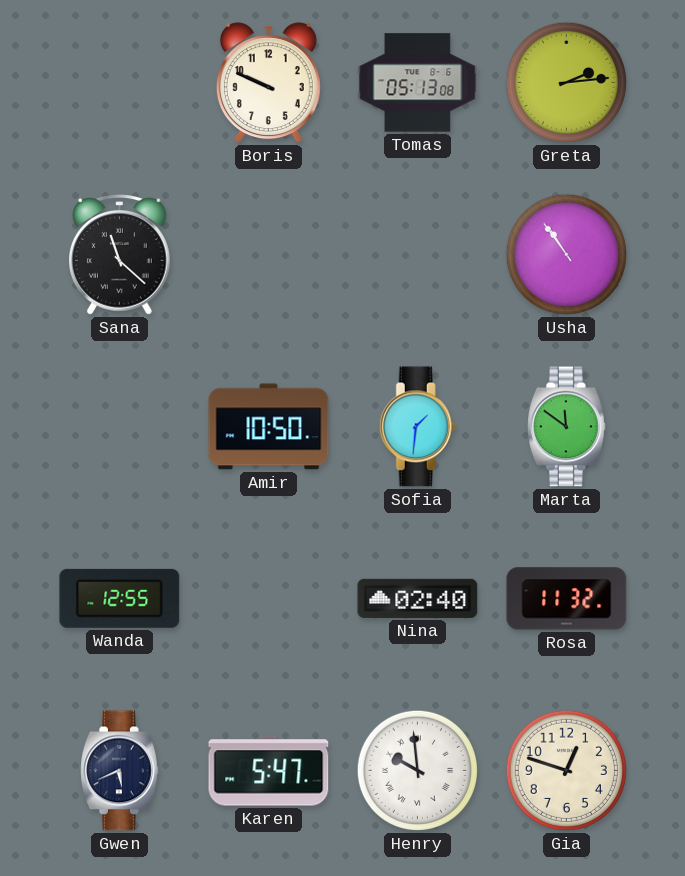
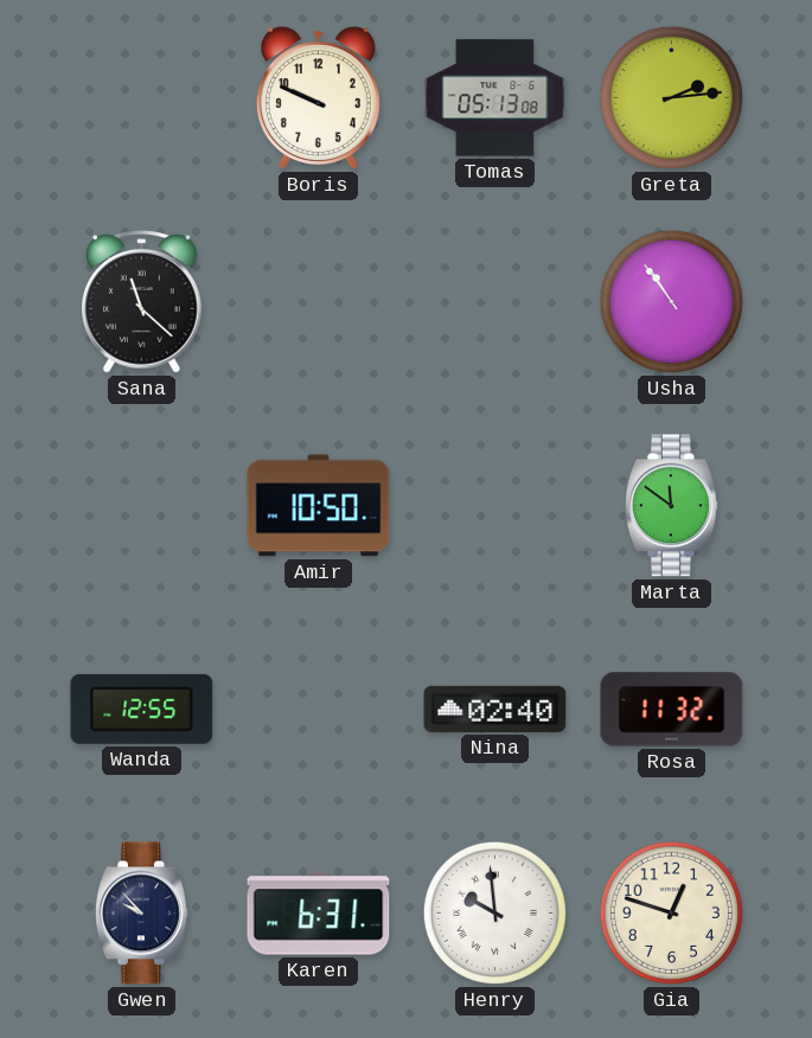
Sofia: 1:31 -> none
Gwen: 5:41 -> 9:53
Karen: 5:47 -> 6:31
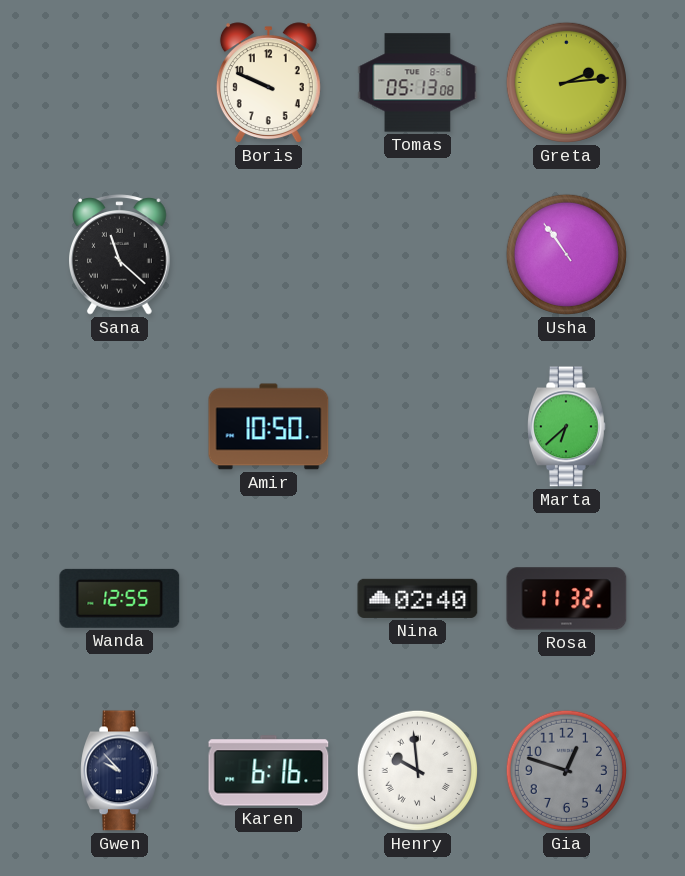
Marta: 11:51 -> 6:38
Karen: 6:31 -> 6:16
Gia dial: cream -> grey
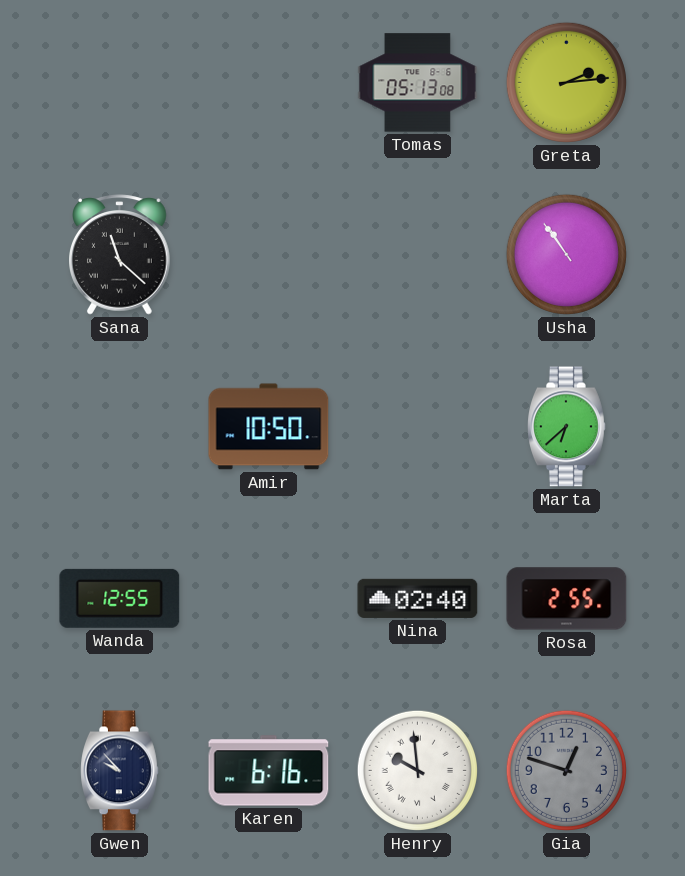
Boris: 9:49 -> none
Rosa: 11:32 -> 2:55
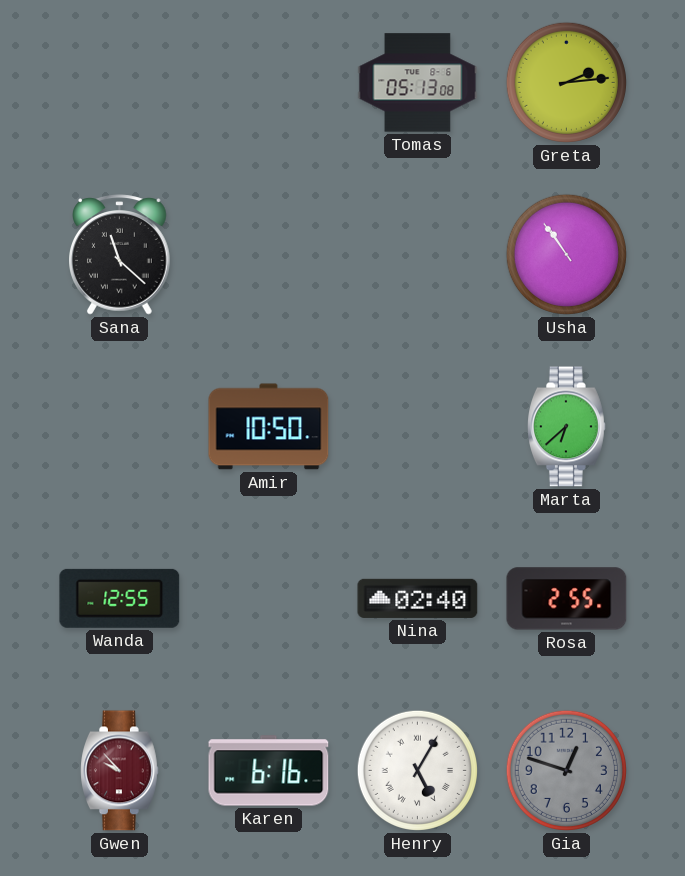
Gwen dial: navy -> burgundy
Henry: 9:59 -> 5:05
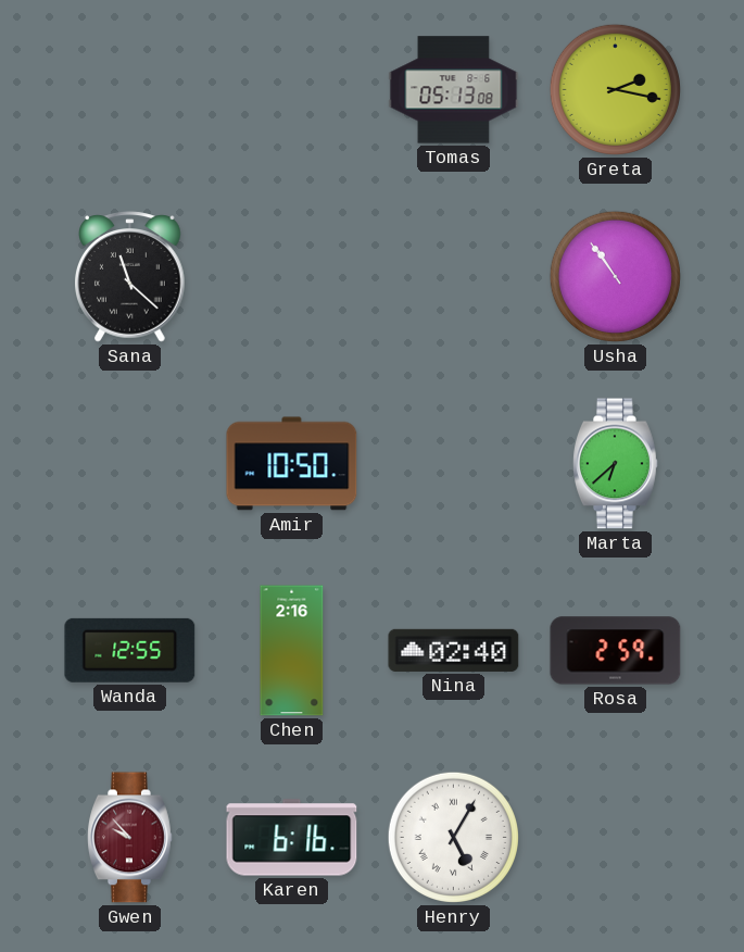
Greta: 2:14 -> 2:17
Chen: none -> 2:16
Rosa: 2:55 -> 2:59
Gia: 12:48 -> none
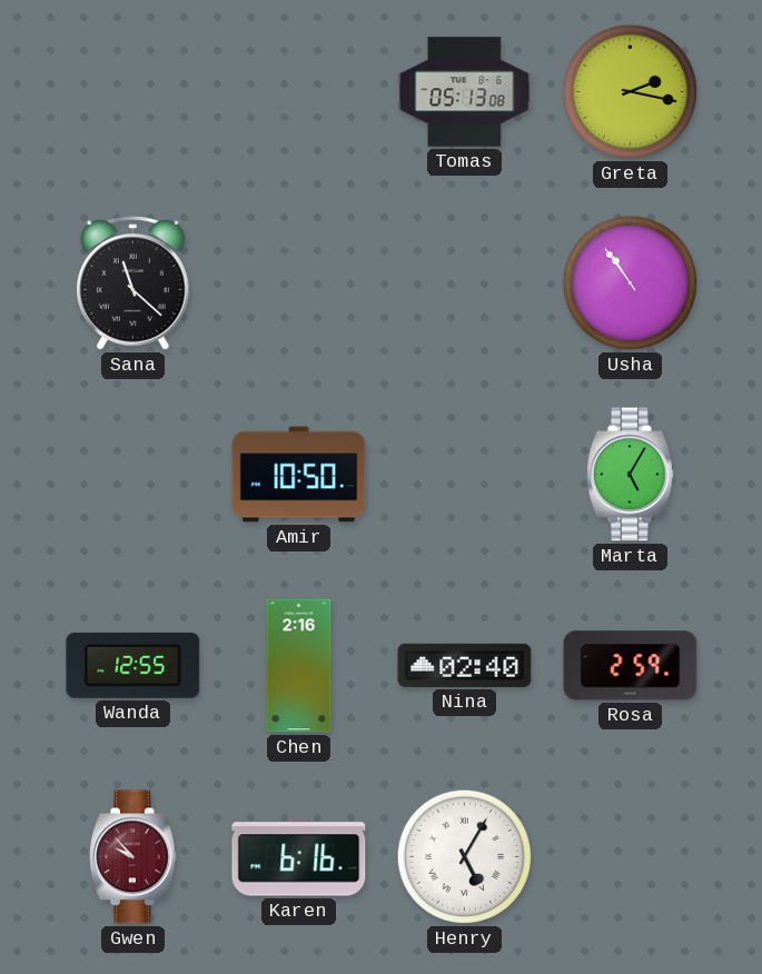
Marta: 6:38 -> 5:05
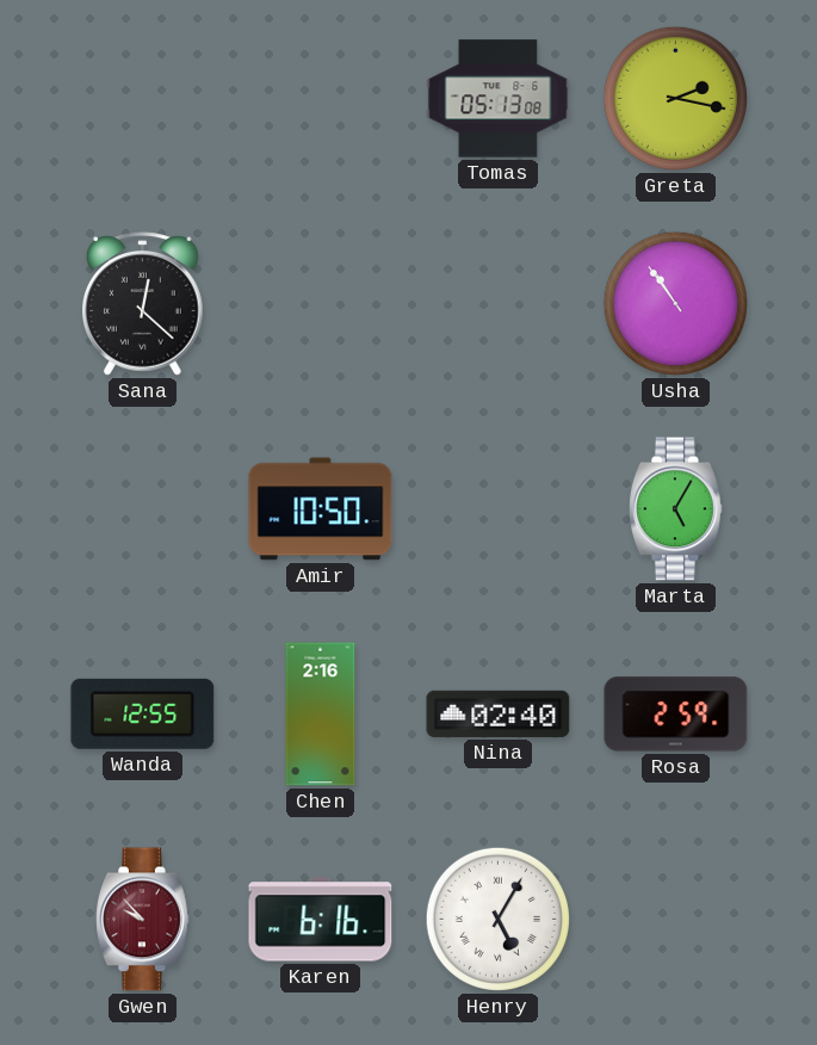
Sana: 11:22 -> 12:22
